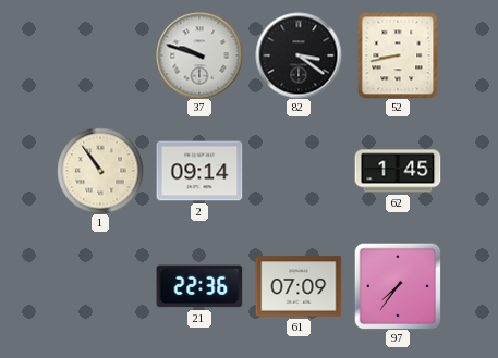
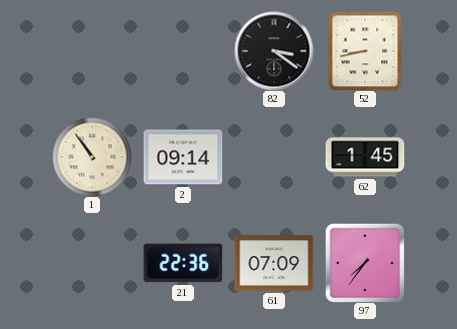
37: 9:48 -> none
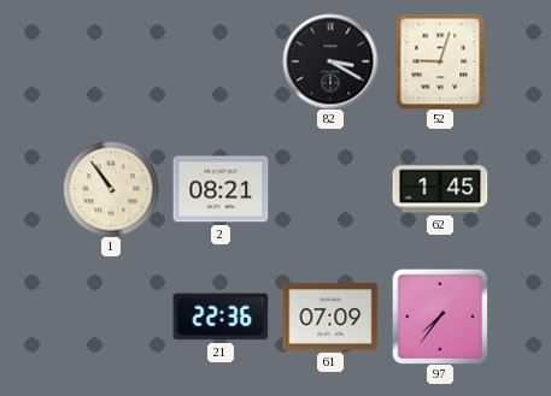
82: 3:21 -> 3:20
52: 8:43 -> 9:03
2: 09:14 -> 08:21
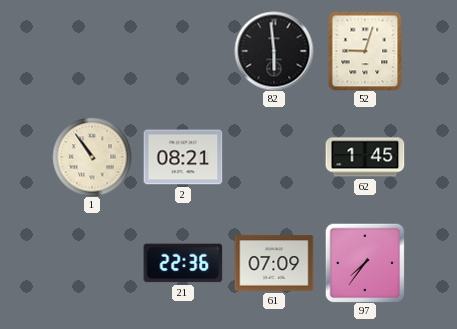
82: 3:20 -> 5:59
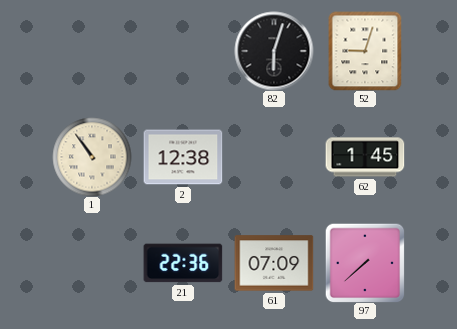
82: 5:59 -> 6:03
2: 08:21 -> 12:38
97: 7:36 -> 7:38
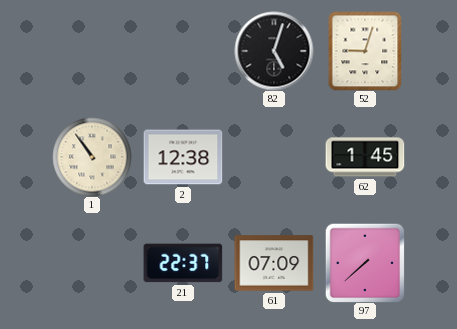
82: 6:03 -> 5:03
21: 22:36 -> 22:37
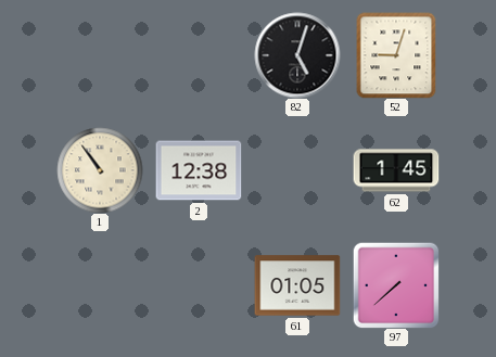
21: 22:37 -> none
61: 07:09 -> 01:05
